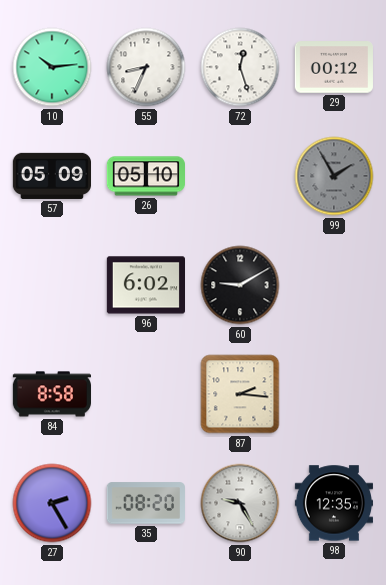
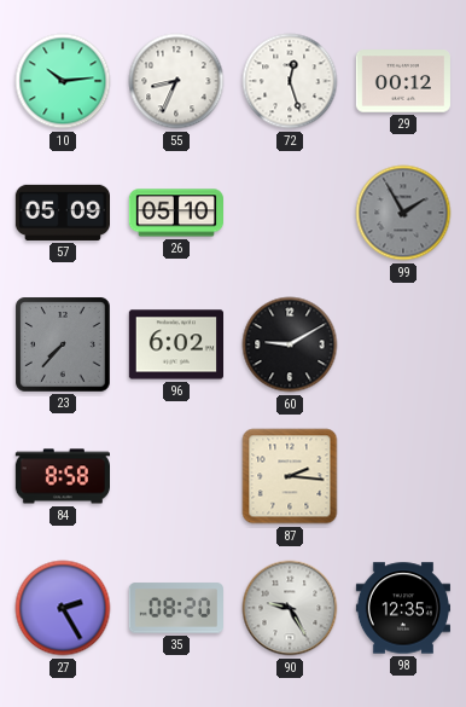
23: none -> 7:37
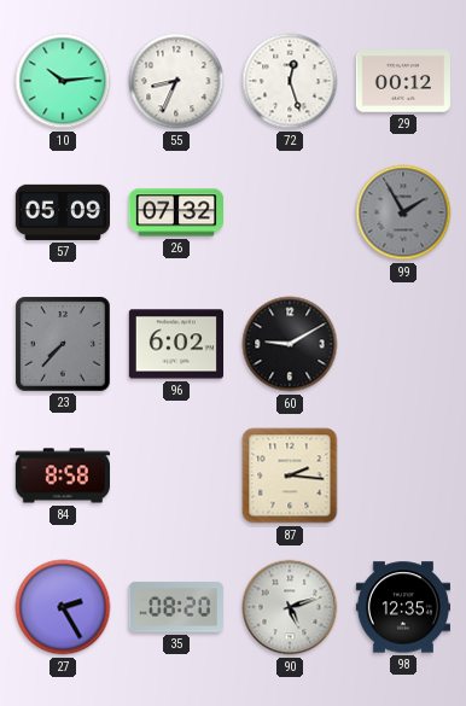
26: 05:10 -> 07:32
90: 9:25 -> 5:12
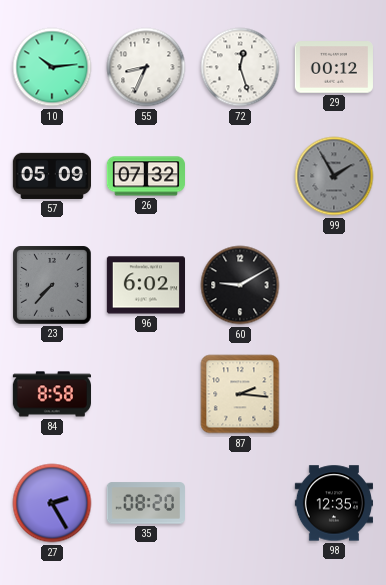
90: 5:12 -> none
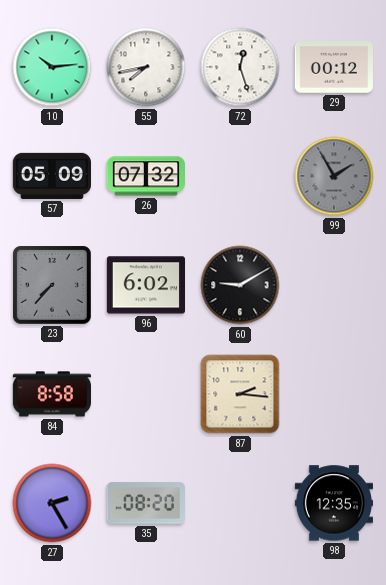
55: 8:34 -> 7:43
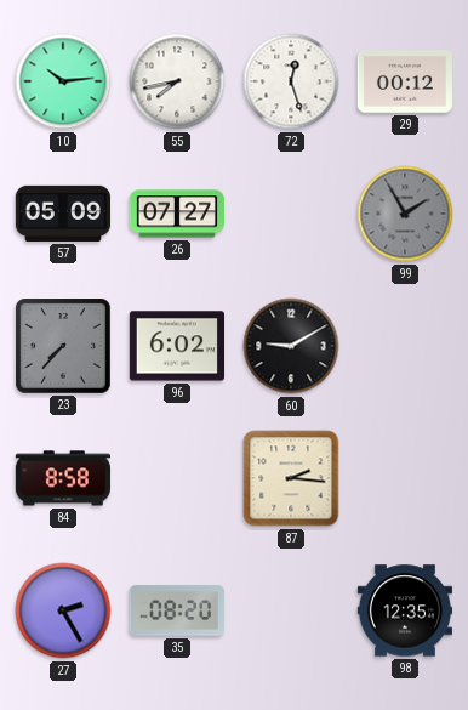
26: 07:32 -> 07:27
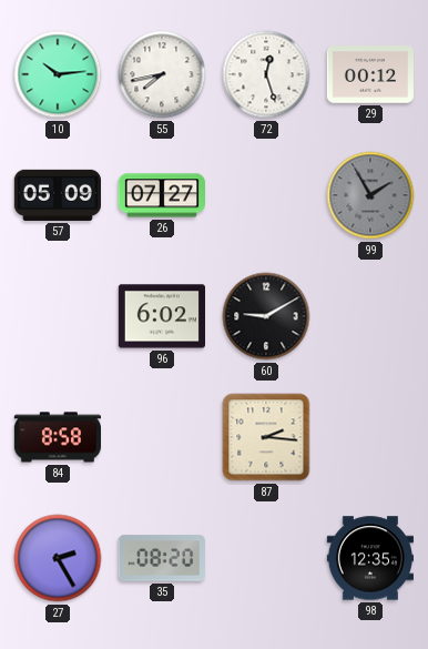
23: 7:37 -> none
